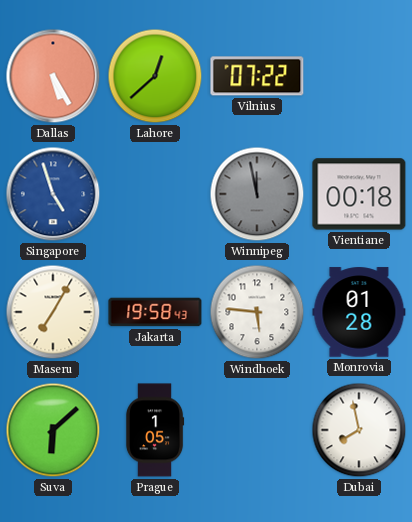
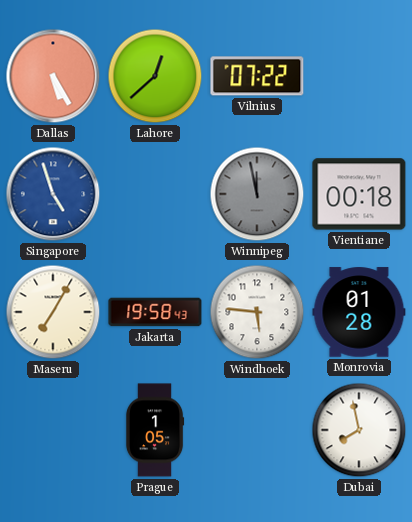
Suva: 6:08 -> none
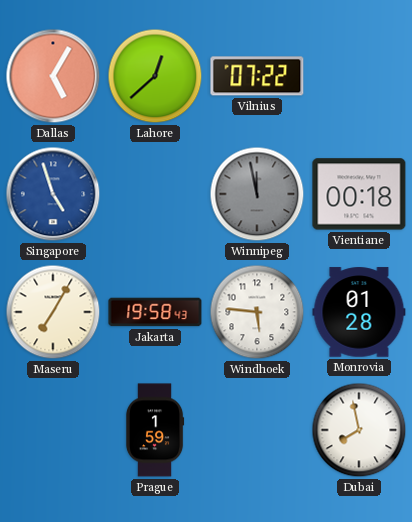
Dallas: 5:25 -> 5:05
Prague: 1:05 -> 1:59
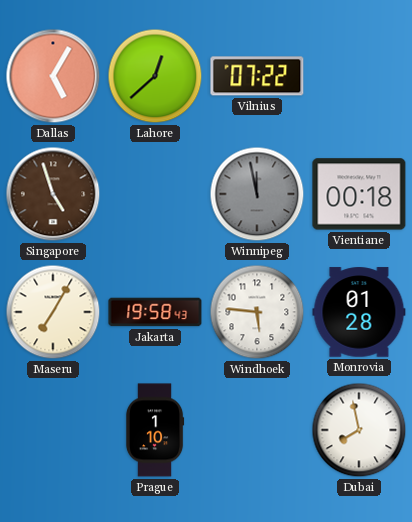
Singapore dial: blue -> brown
Prague: 1:59 -> 1:10
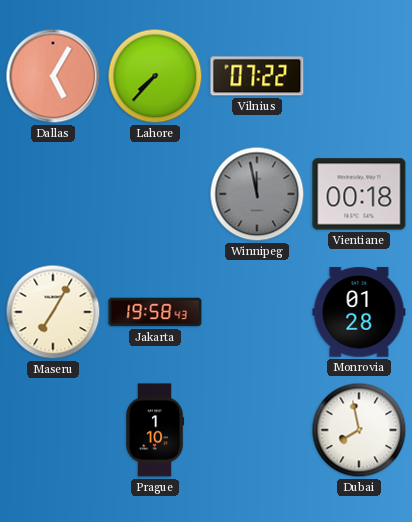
Lahore: 12:38 -> 7:37
Singapore: 4:57 -> none
Windhoek: 5:46 -> none
